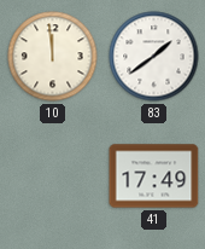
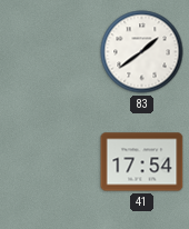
10: 11:59 -> none
41: 17:49 -> 17:54
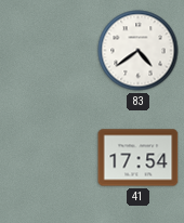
83: 1:39 -> 4:39
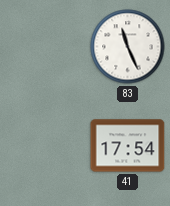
83: 4:39 -> 11:26
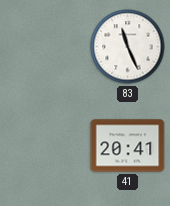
41: 17:54 -> 20:41
